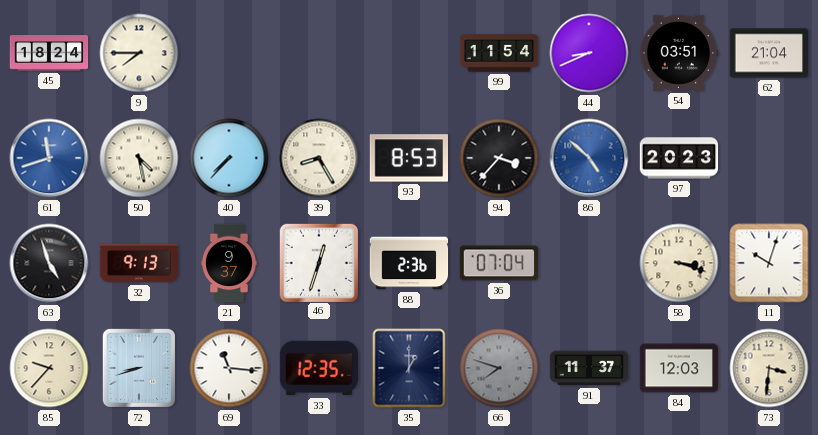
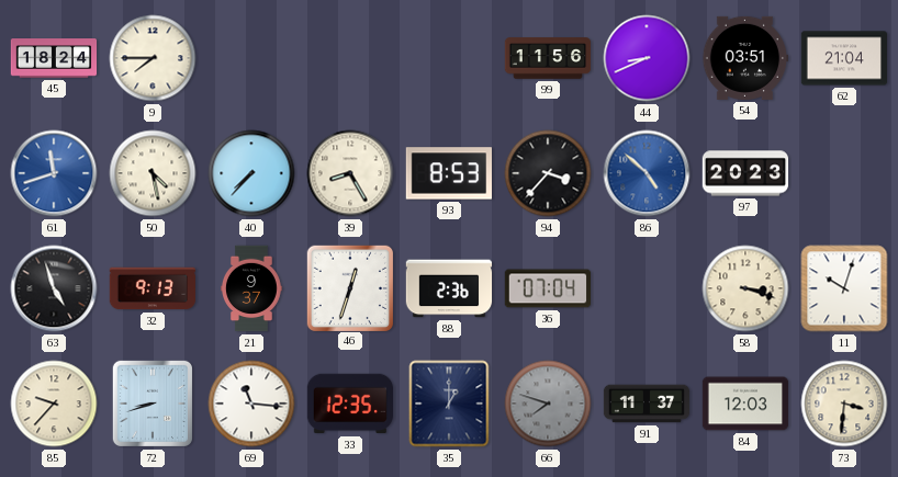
99: 11:54 -> 11:56
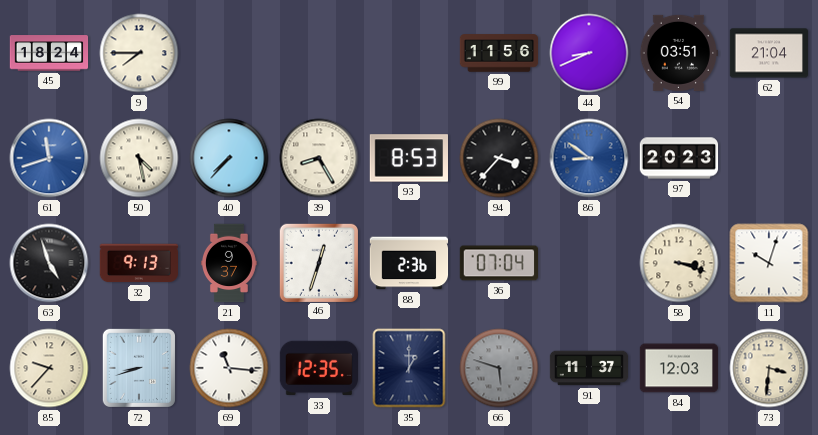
86: 4:52 -> 8:51
66: 7:48 -> 5:48
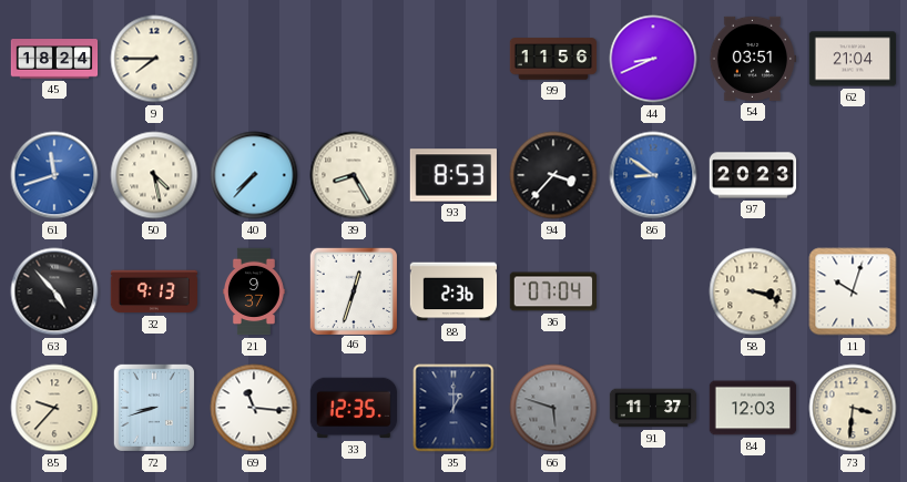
63: 4:57 -> 4:53
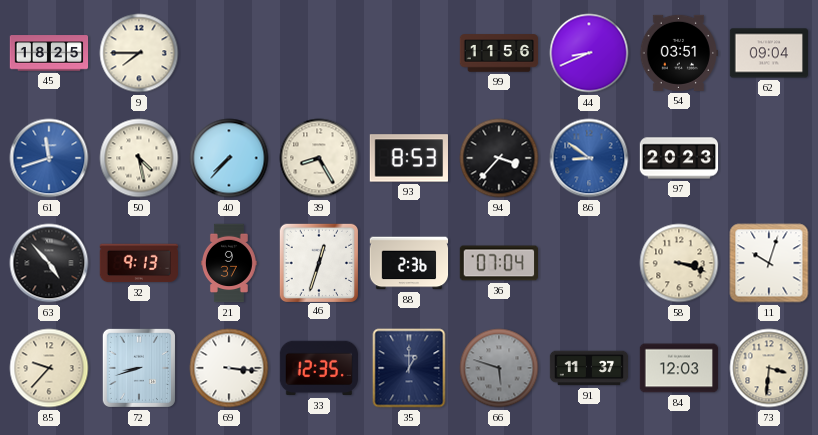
45: 18:24 -> 18:25
62: 21:04 -> 09:04
69: 11:16 -> 3:16
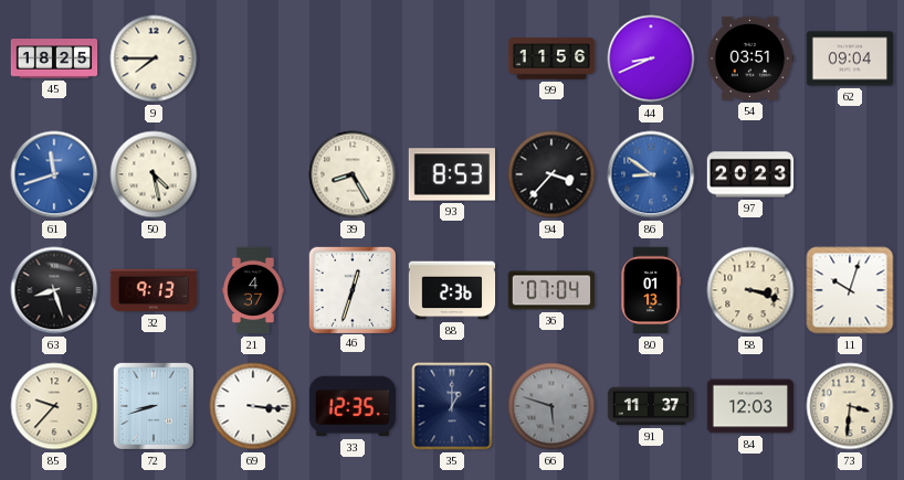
40: 7:37 -> none
63: 4:53 -> 8:27
21: 9:37 -> 4:37
80: none -> 01:13
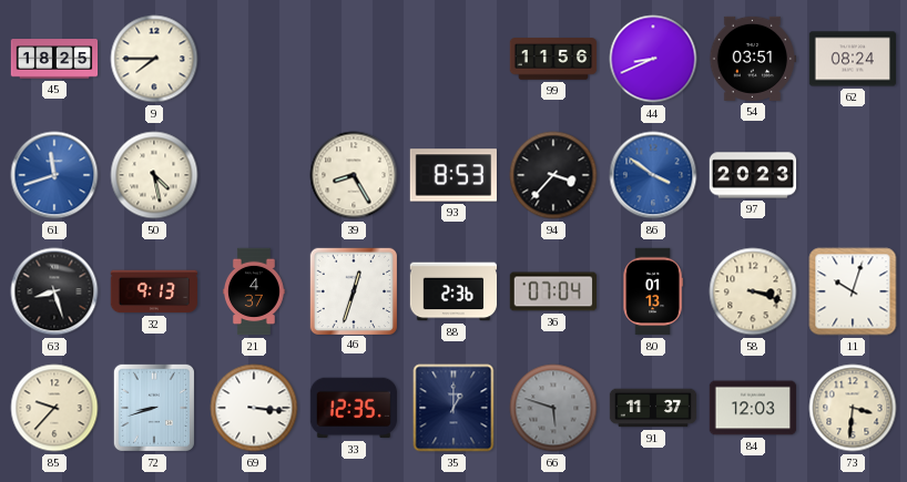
62: 09:04 -> 08:24
86: 8:51 -> 3:51
